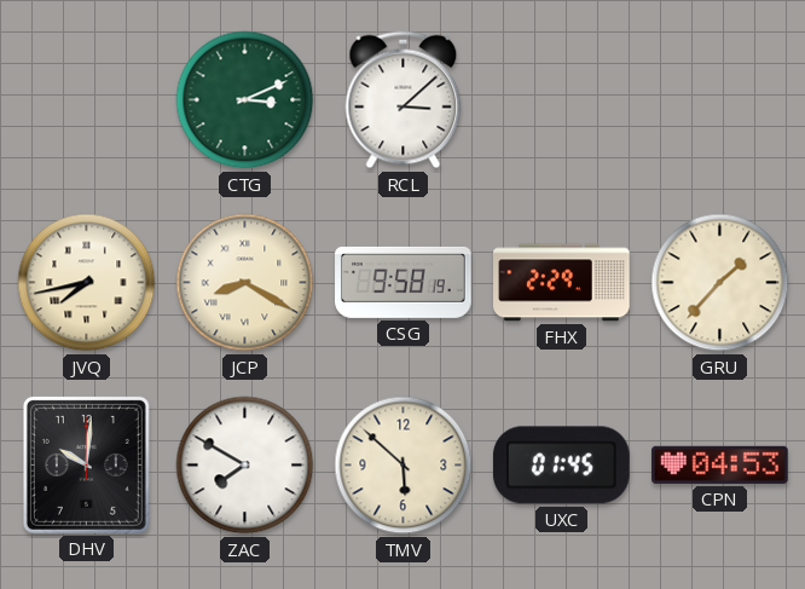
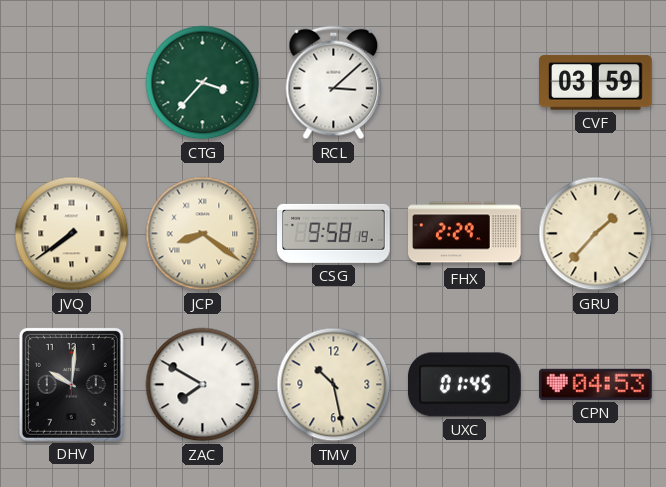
CTG: 3:11 -> 3:37
CVF: none -> 03:59
JVQ: 7:43 -> 7:39
JCP: 8:20 -> 8:21
TMV: 5:52 -> 10:28
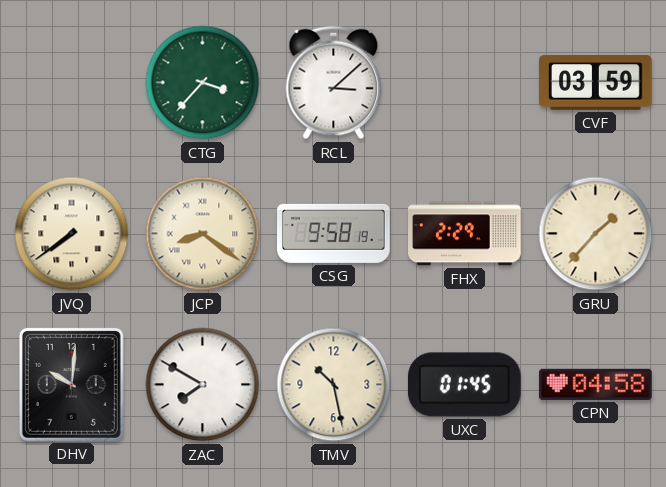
CPN: 04:53 -> 04:58
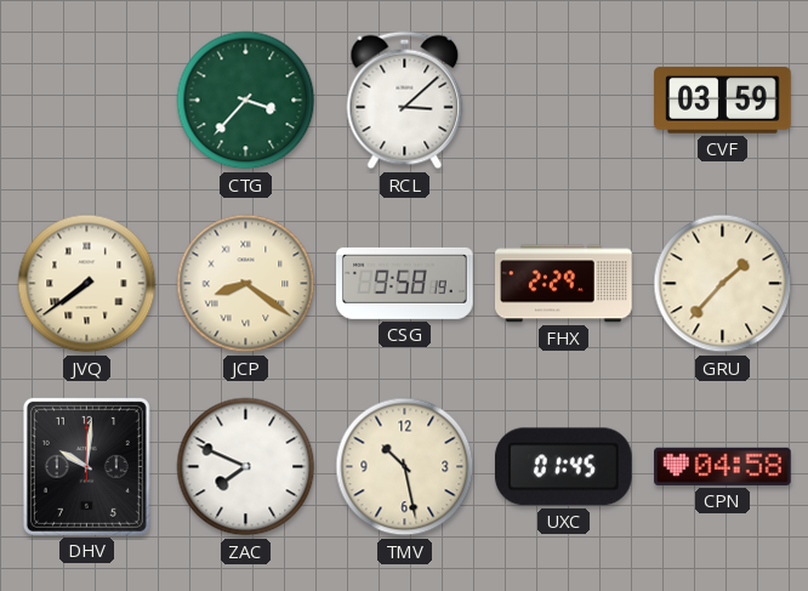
ZAC: 7:50 -> 7:49
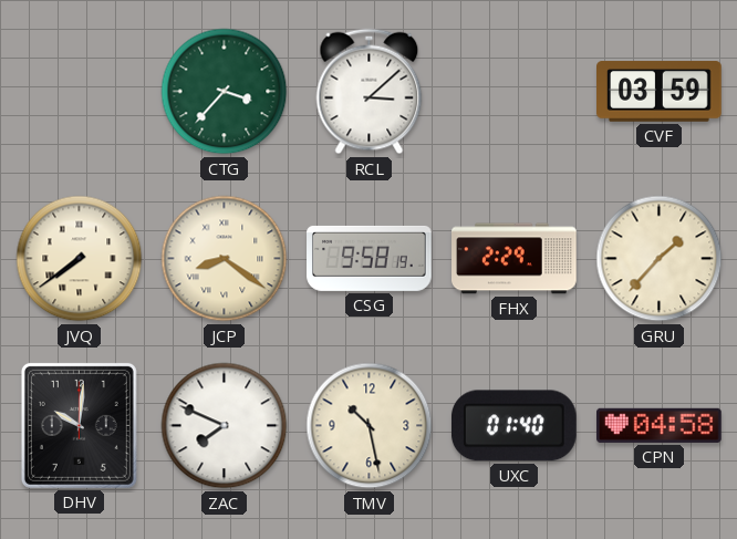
UXC: 01:45 -> 01:40
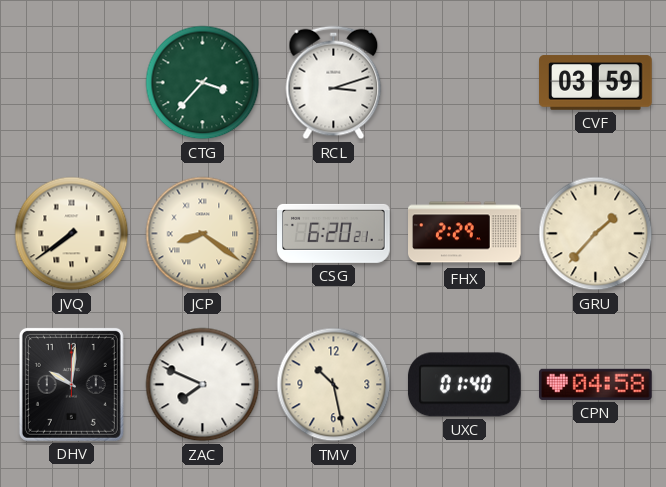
RCL: 3:08 -> 3:12
CSG: 9:58 -> 6:20
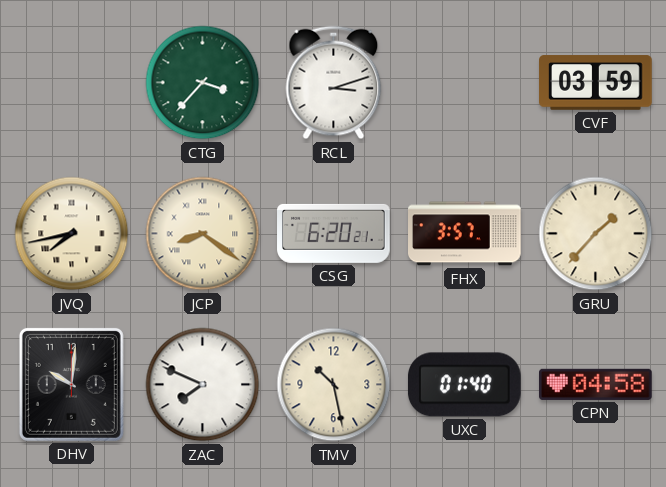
JVQ: 7:39 -> 7:43
FHX: 2:29 -> 3:57
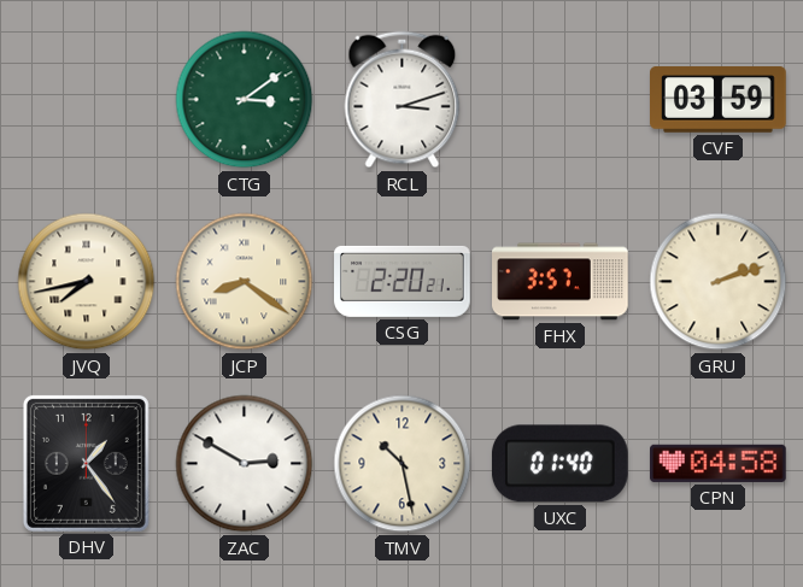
CTG: 3:37 -> 3:09
CSG: 6:20 -> 2:20
GRU: 1:37 -> 2:12
DHV: 10:01 -> 1:24
ZAC: 7:49 -> 2:50
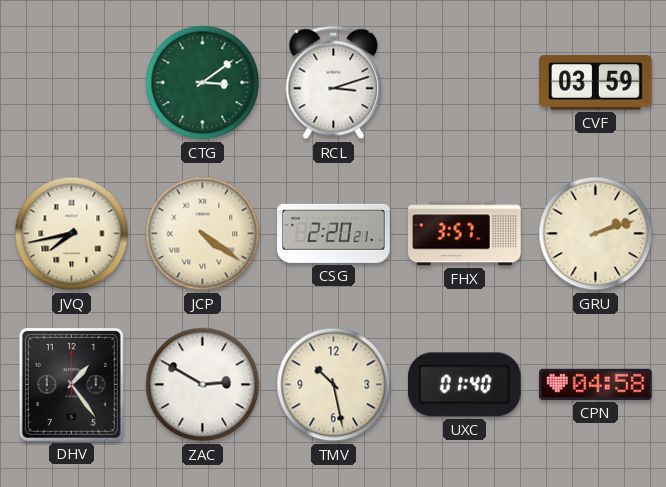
JCP: 8:21 -> 4:21
